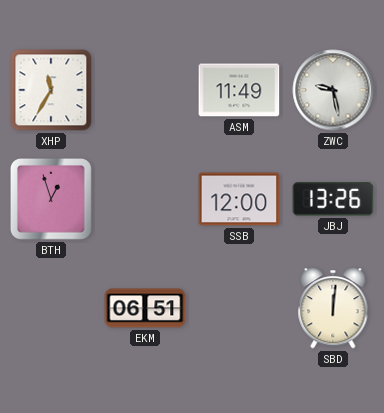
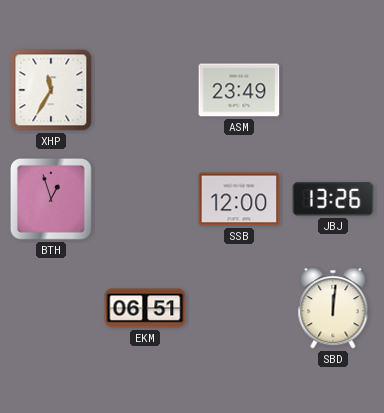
ASM: 11:49 -> 23:49
ZWC: 9:28 -> none
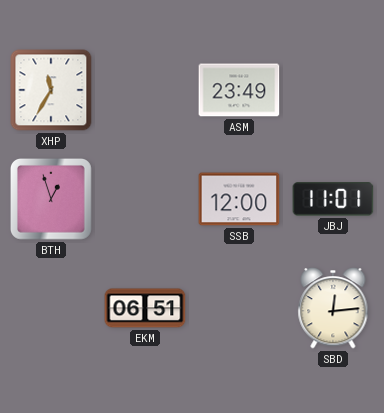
JBJ: 13:26 -> 11:01
SBD: 12:01 -> 12:14
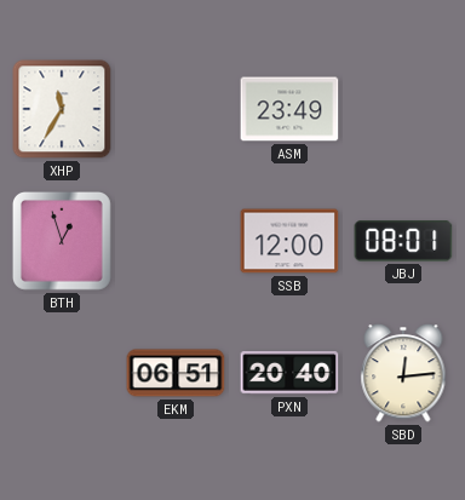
JBJ: 11:01 -> 08:01
PXN: none -> 20:40
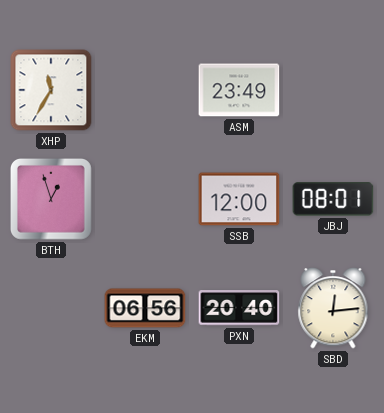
EKM: 06:51 -> 06:56
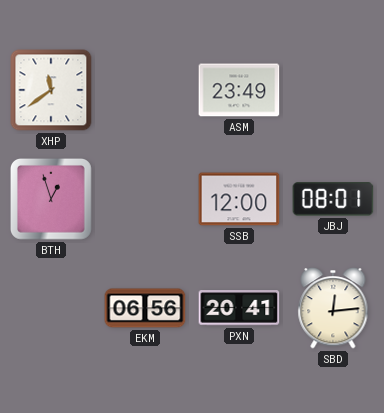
XHP: 11:35 -> 11:39
PXN: 20:40 -> 20:41
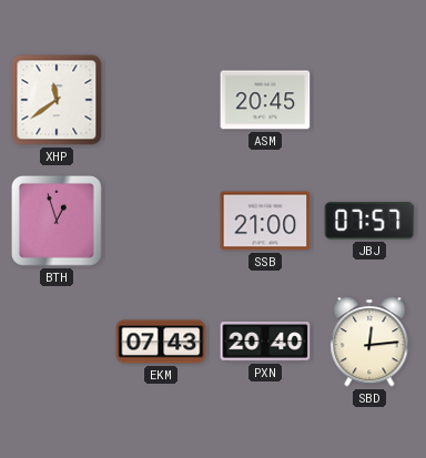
ASM: 23:49 -> 20:45
SSB: 12:00 -> 21:00
JBJ: 08:01 -> 07:57
EKM: 06:56 -> 07:43
PXN: 20:41 -> 20:40
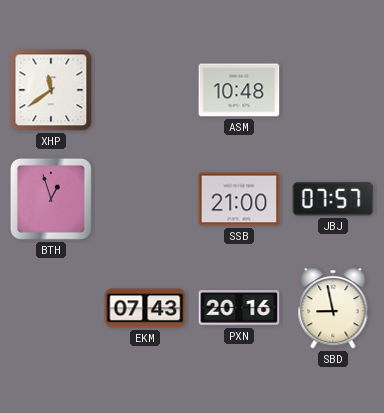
ASM: 20:45 -> 10:48
PXN: 20:40 -> 20:16
SBD: 12:14 -> 8:58
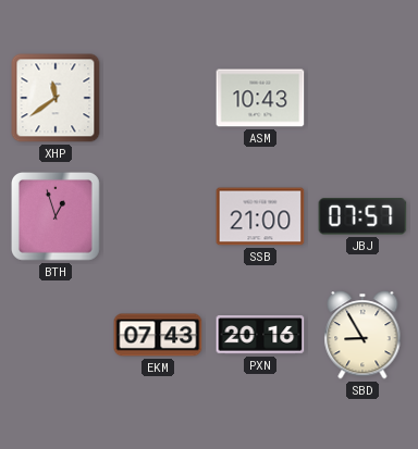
ASM: 10:48 -> 10:43
SBD: 8:58 -> 8:55
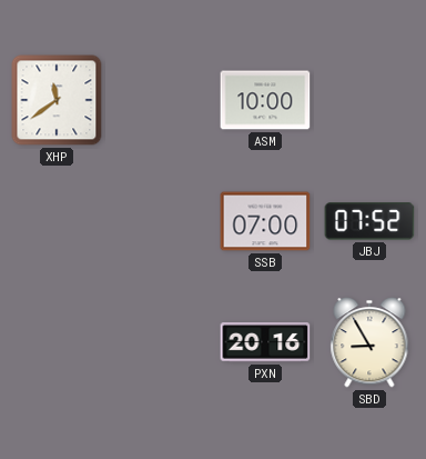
ASM: 10:43 -> 10:00
BTH: 12:57 -> none
SSB: 21:00 -> 07:00
JBJ: 07:57 -> 07:52
EKM: 07:43 -> none
